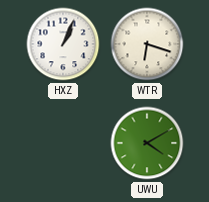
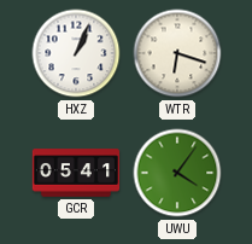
GCR: none -> 05:41
UWU: 4:10 -> 4:06
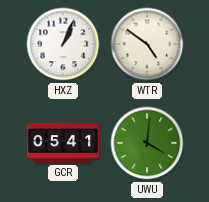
WTR: 6:18 -> 4:51
UWU: 4:06 -> 4:01
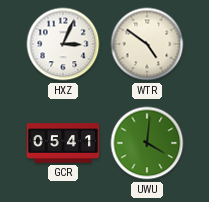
HXZ: 1:04 -> 3:04
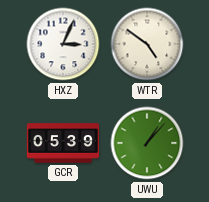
GCR: 05:41 -> 05:39
UWU: 4:01 -> 1:07
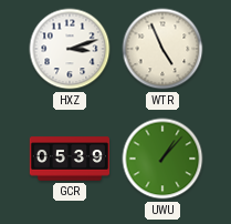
HXZ: 3:04 -> 3:12
WTR: 4:51 -> 4:56
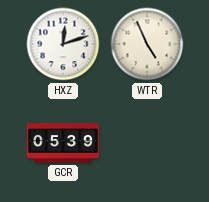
HXZ: 3:12 -> 12:12
UWU: 1:07 -> none
